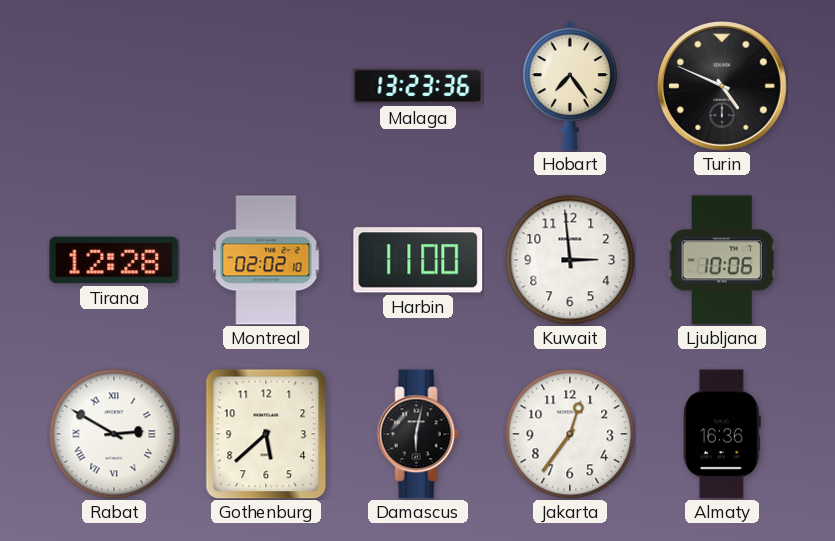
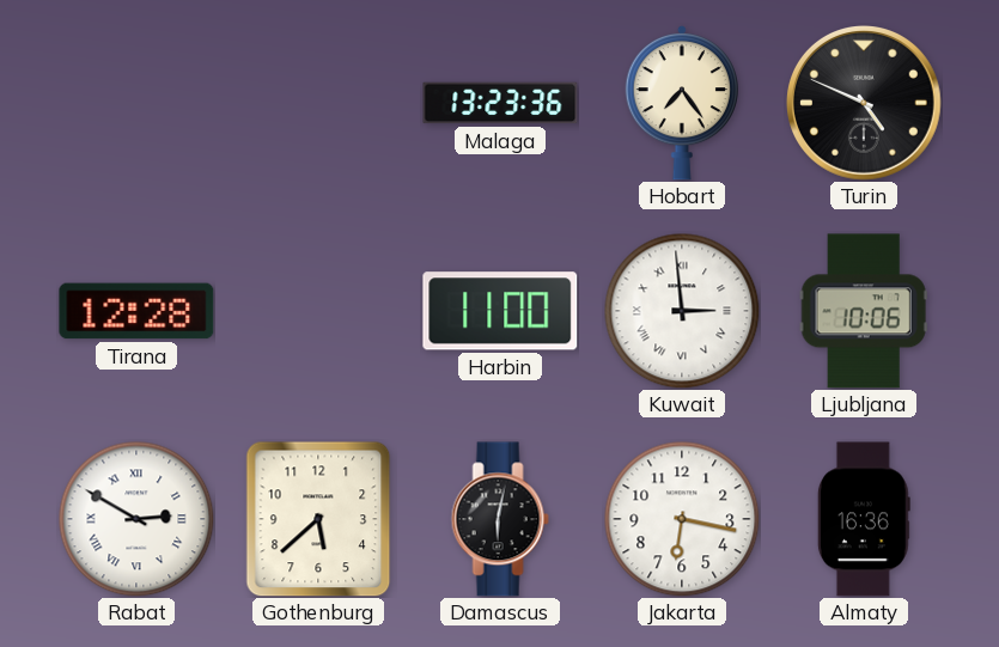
Montreal: 02:02 -> none
Kuwait numerals: Arabic -> Roman
Jakarta: 12:36 -> 6:17
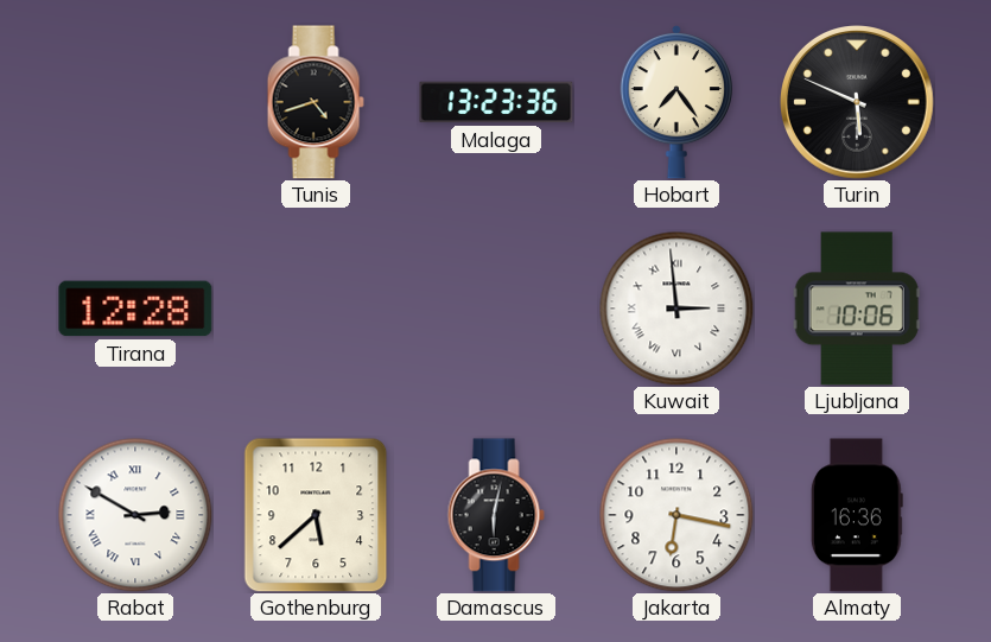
Tunis: none -> 4:42
Turin: 4:49 -> 5:49
Harbin: 11:00 -> none
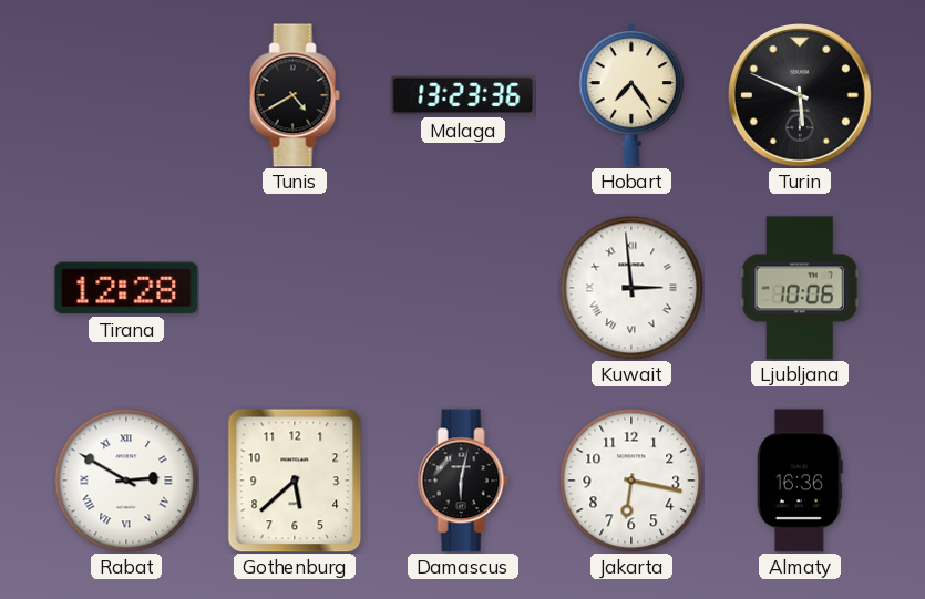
Tunis: 4:42 -> 4:40
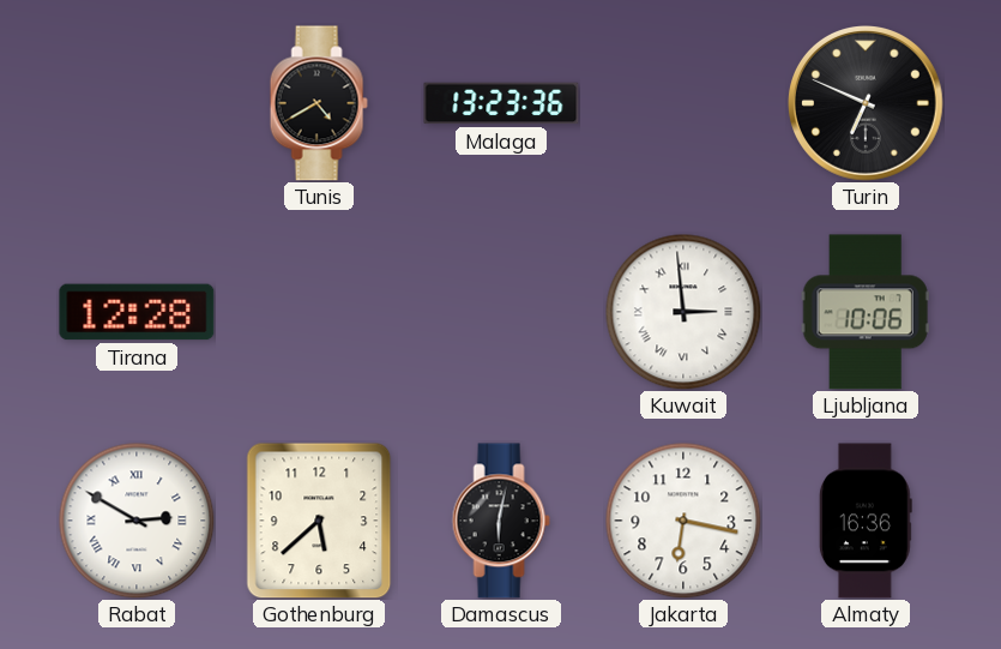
Hobart: 7:24 -> none
Turin: 5:49 -> 6:49
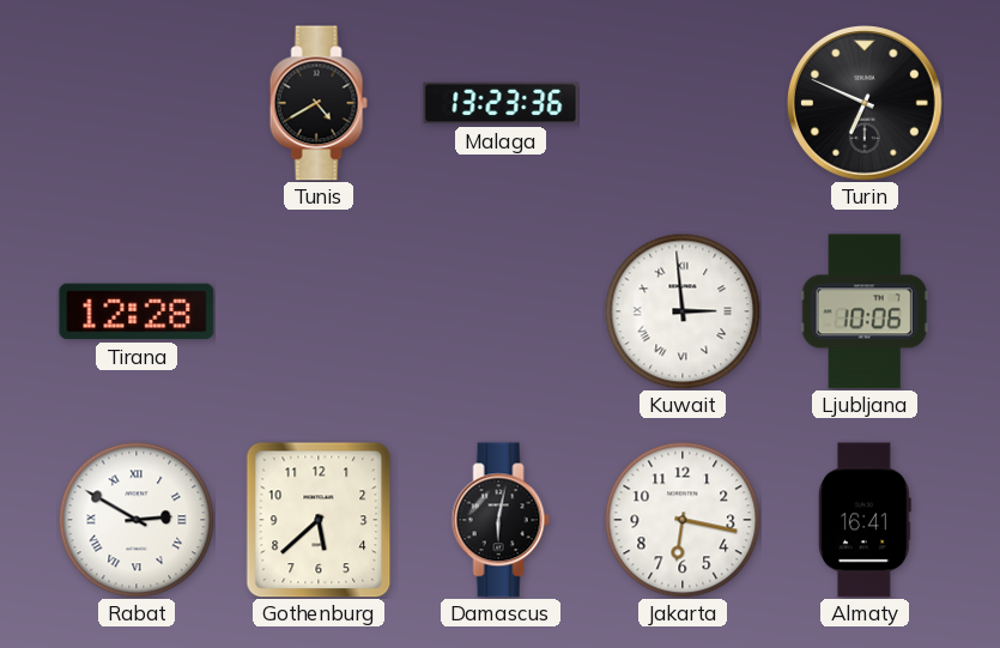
Almaty: 16:36 -> 16:41
